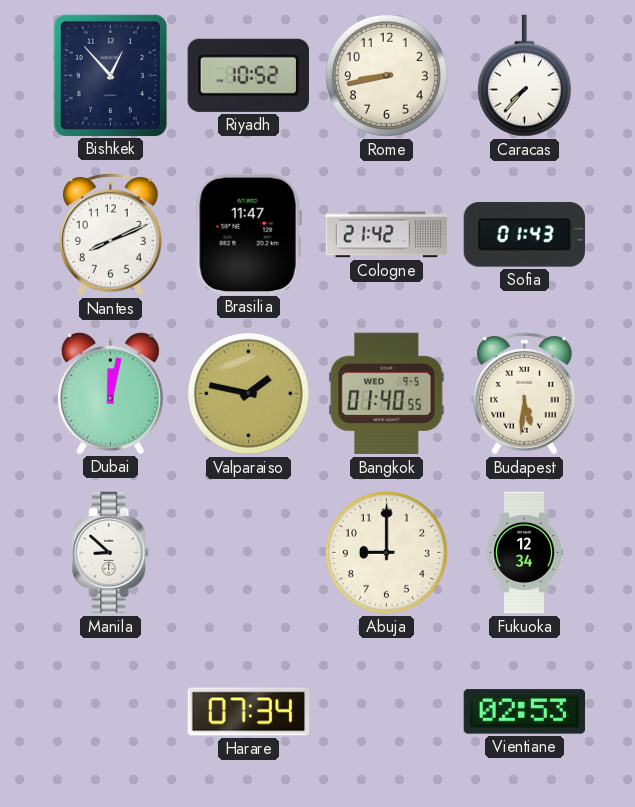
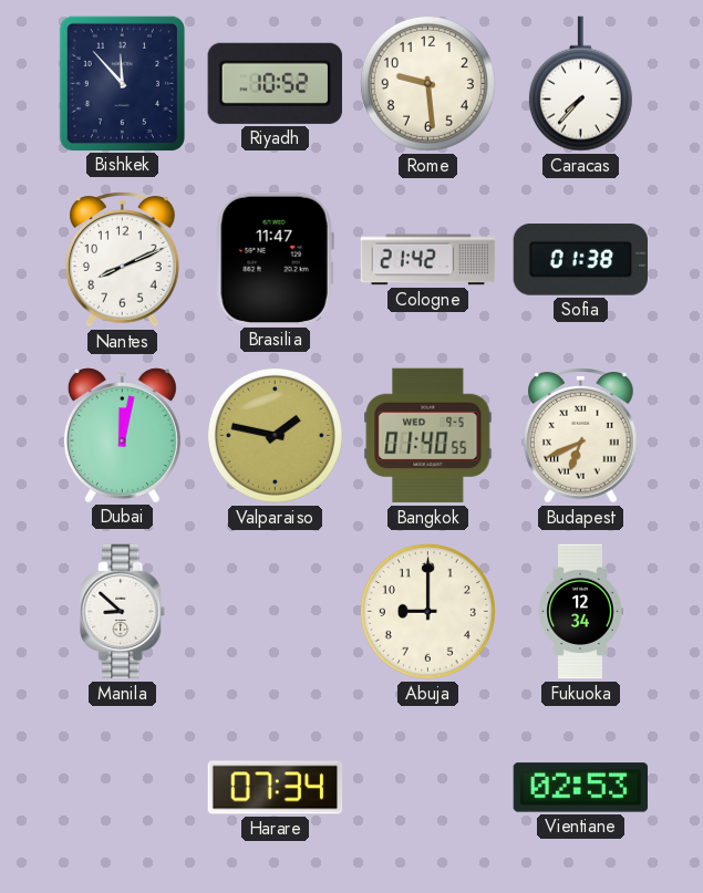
Bishkek: 12:53 -> 11:53
Rome: 8:43 -> 9:29
Sofia: 01:43 -> 01:38
Budapest: 5:31 -> 6:41
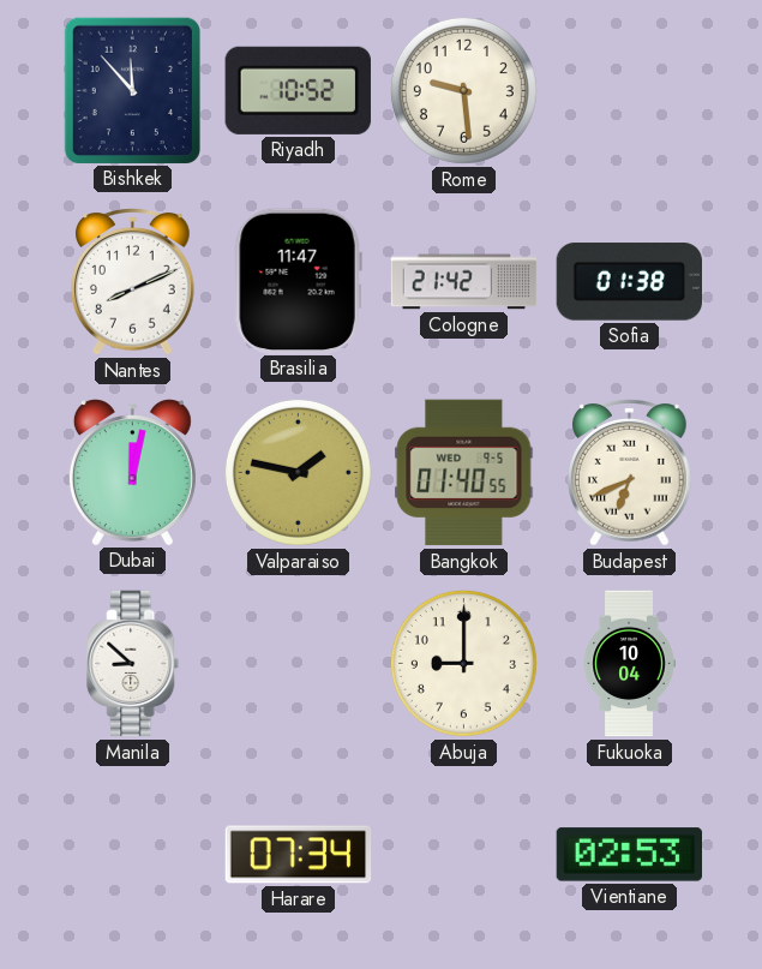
Caracas: 7:37 -> none
Fukuoka: 12:34 -> 10:04
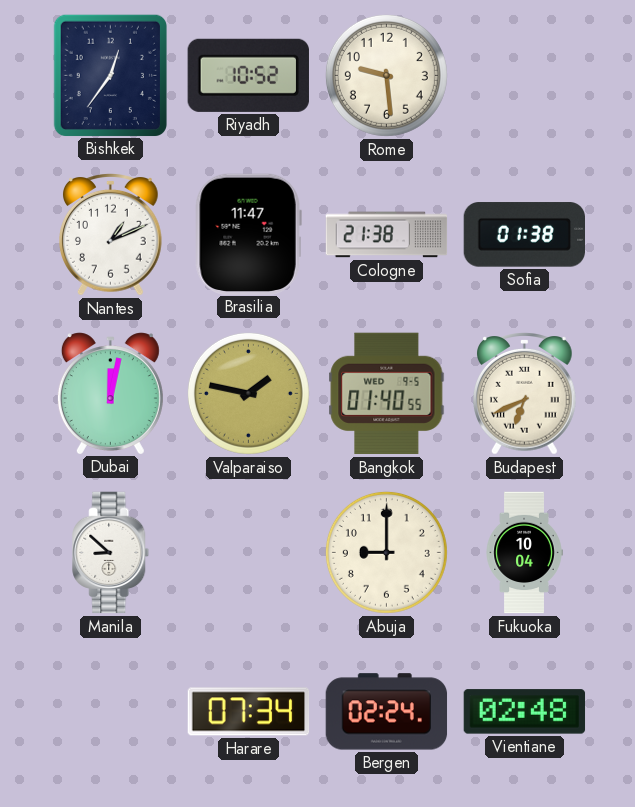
Bishkek: 11:53 -> 12:36
Nantes: 8:11 -> 1:11
Cologne: 21:42 -> 21:38
Bergen: none -> 02:24
Vientiane: 02:53 -> 02:48
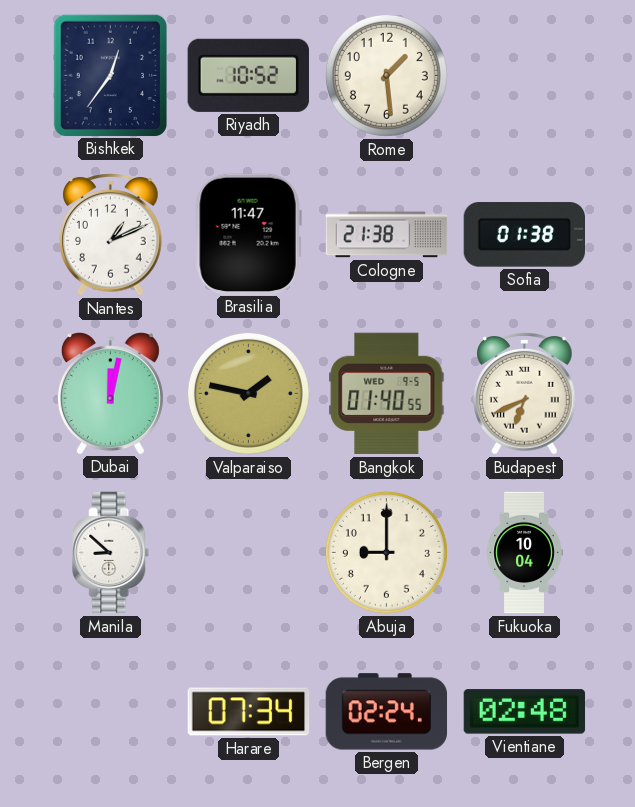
Rome: 9:29 -> 1:29
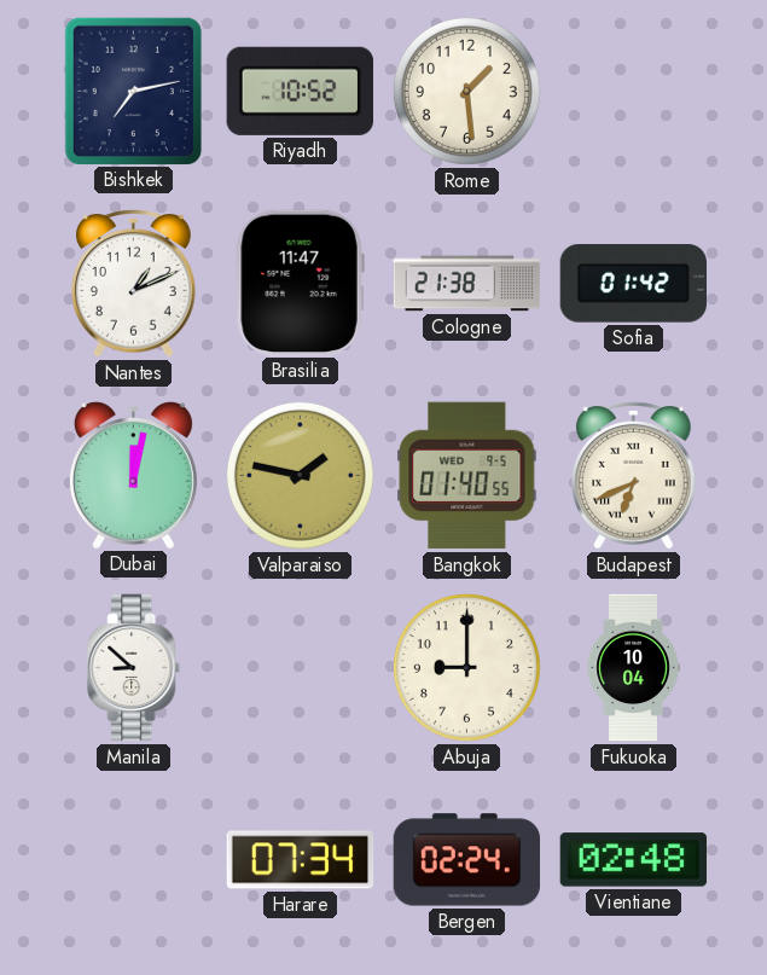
Bishkek: 12:36 -> 7:13
Sofia: 01:38 -> 01:42
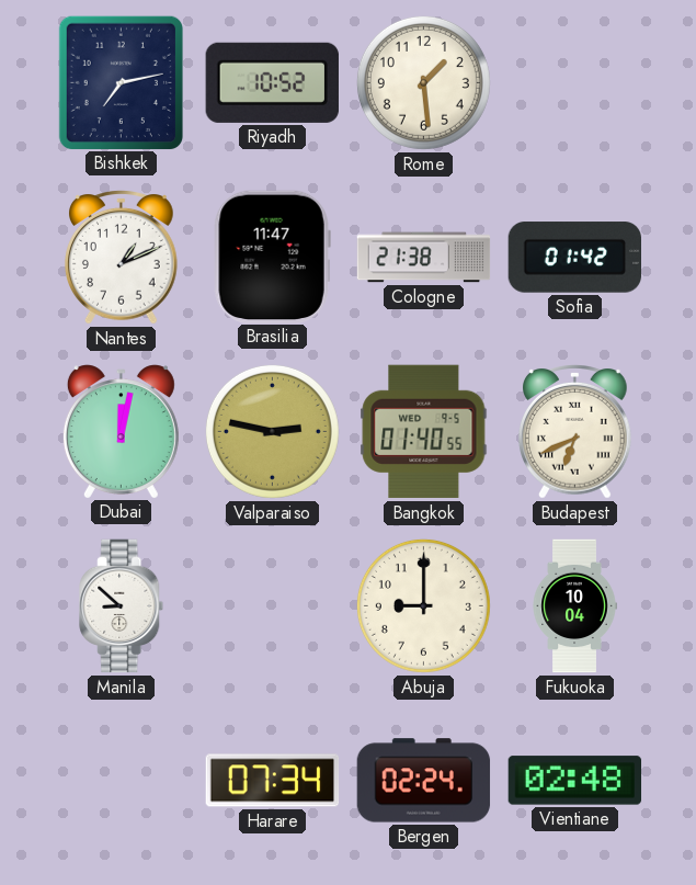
Valparaiso: 1:47 -> 2:47
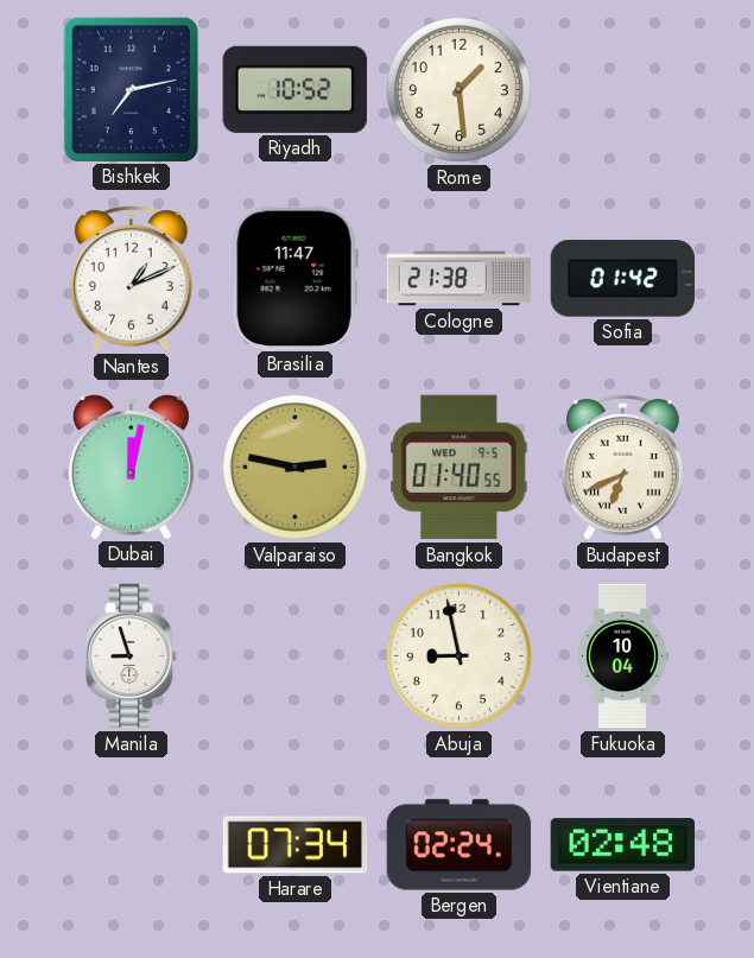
Manila: 8:52 -> 8:57
Abuja: 9:00 -> 8:58
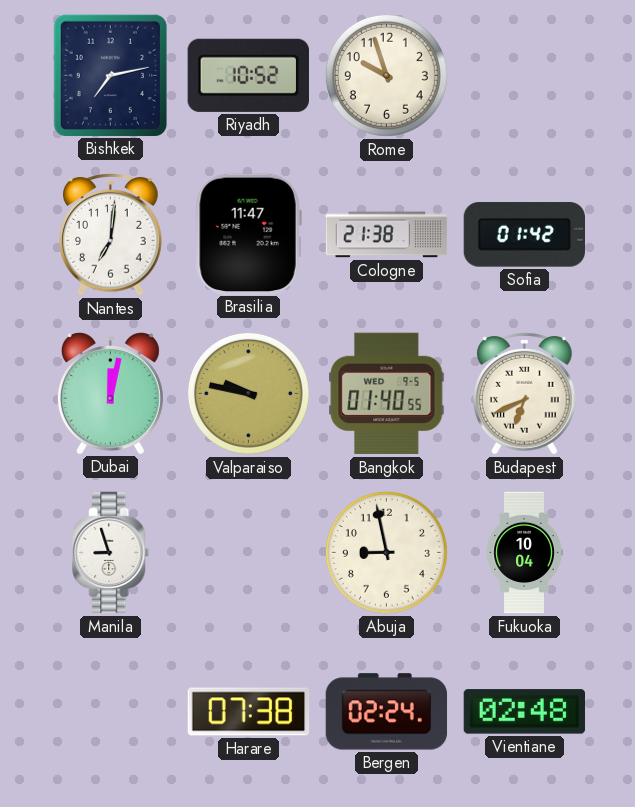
Rome: 1:29 -> 9:57
Nantes: 1:11 -> 7:01
Valparaiso: 2:47 -> 9:47
Harare: 07:34 -> 07:38
